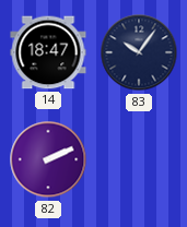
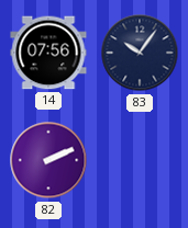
14: 18:47 -> 07:56
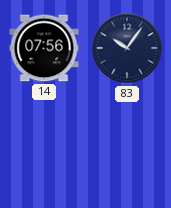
82: 2:11 -> none
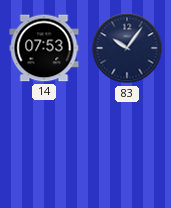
14: 07:56 -> 07:53
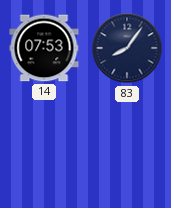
83: 10:06 -> 8:06
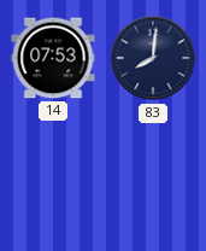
83: 8:06 -> 8:01
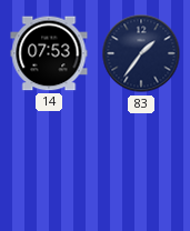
83: 8:01 -> 1:36
